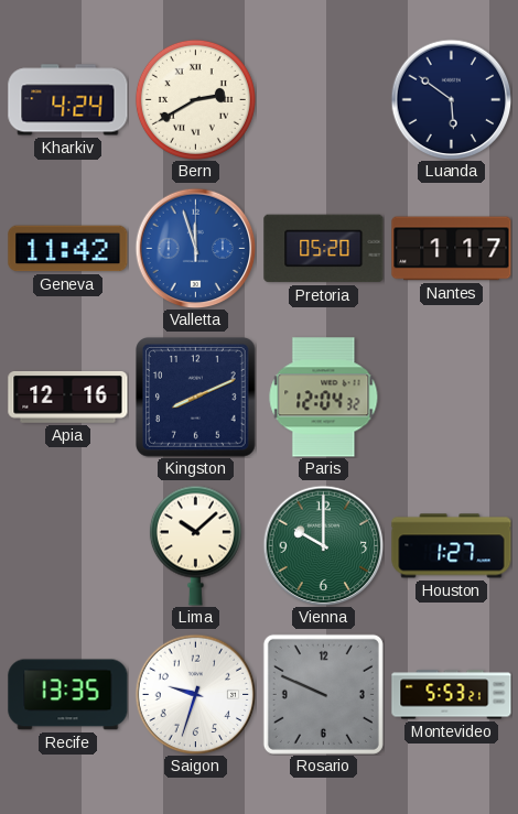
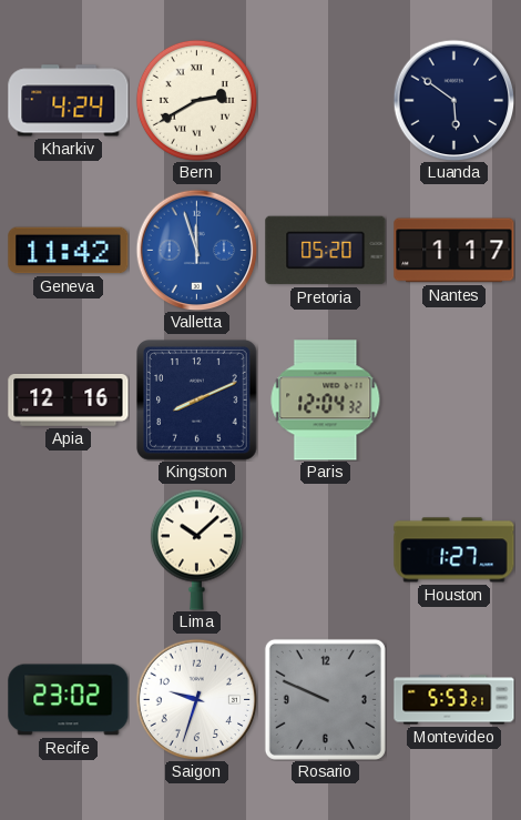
Vienna: 10:00 -> none
Recife: 13:35 -> 23:02
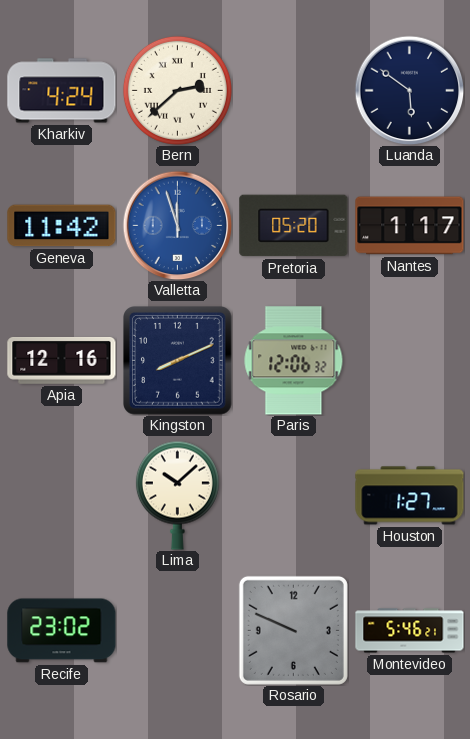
Bern: 2:40 -> 2:38
Paris: 12:04 -> 12:06
Saigon: 9:33 -> none
Montevideo: 5:53 -> 5:46
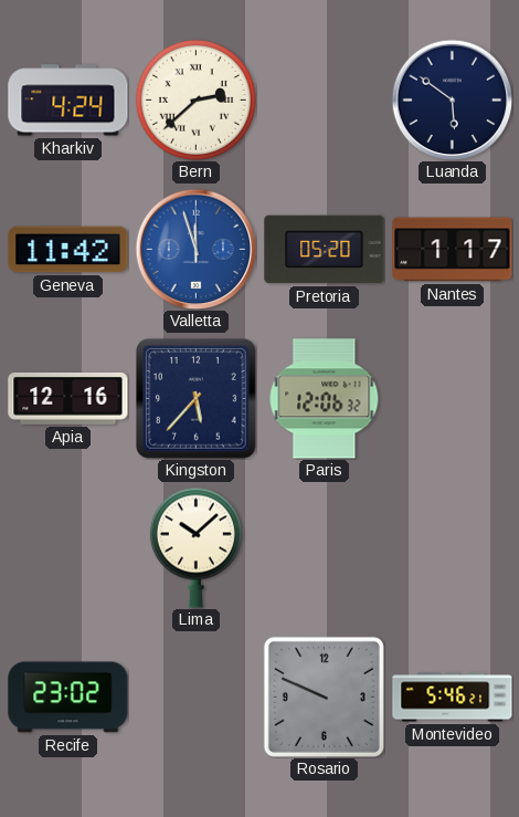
Kingston: 8:11 -> 5:37
Houston: 1:27 -> none
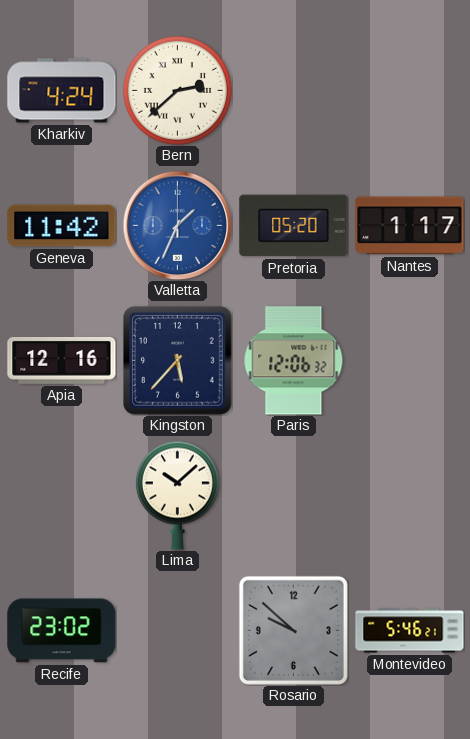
Luanda: 5:51 -> none
Valletta: 11:57 -> 1:34
Rosario: 9:49 -> 9:52
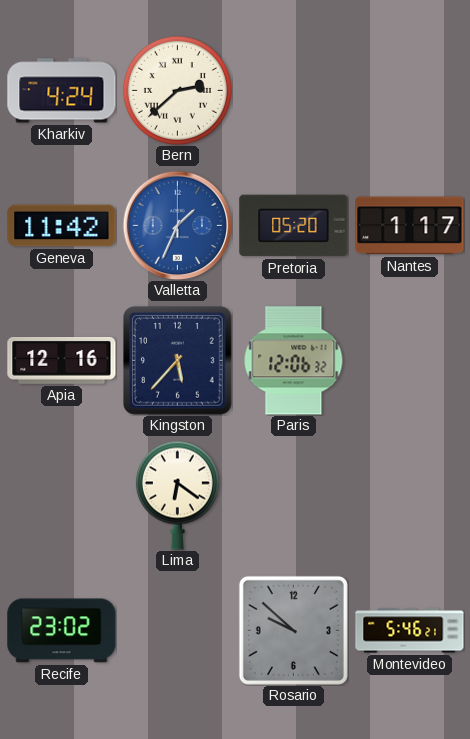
Lima: 10:08 -> 6:21
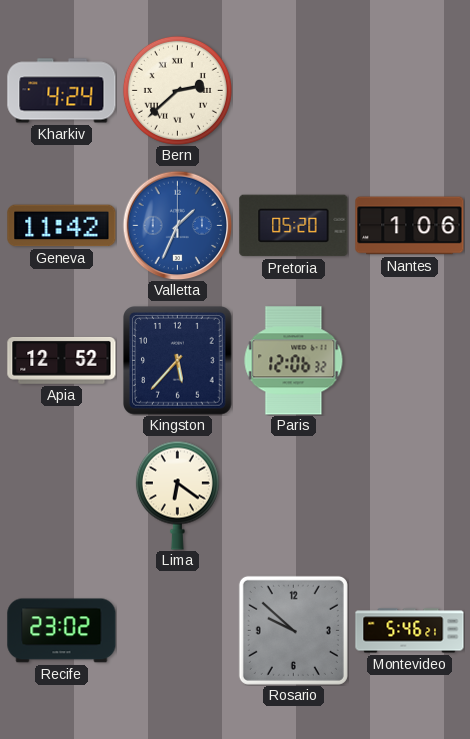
Nantes: 1:17 -> 1:06
Apia: 12:16 -> 12:52
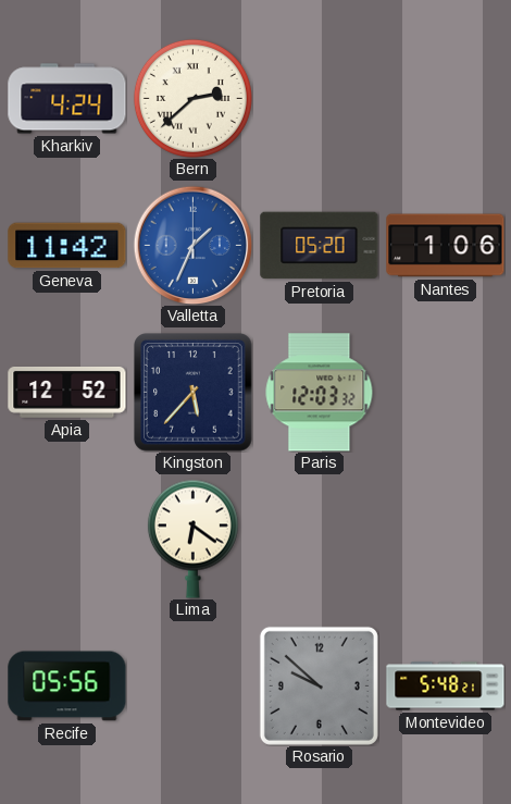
Paris: 12:06 -> 12:03
Recife: 23:02 -> 05:56
Montevideo: 5:46 -> 5:48
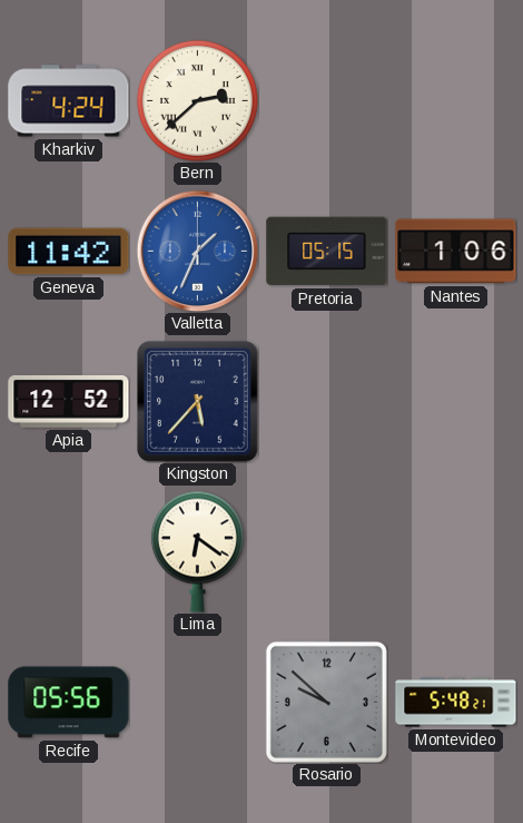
Pretoria: 05:20 -> 05:15
Paris: 12:03 -> none
